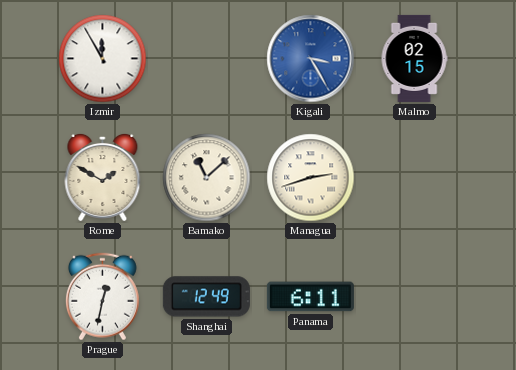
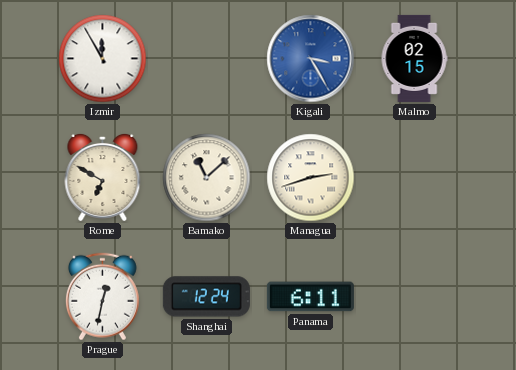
Rome: 1:50 -> 6:50
Shanghai: 12:49 -> 12:24
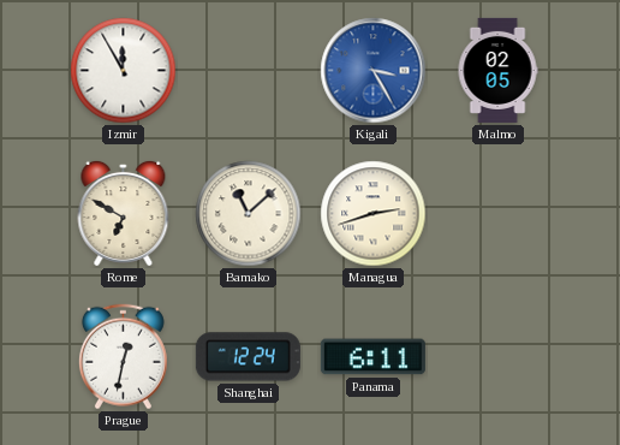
Malmo: 02:15 -> 02:05
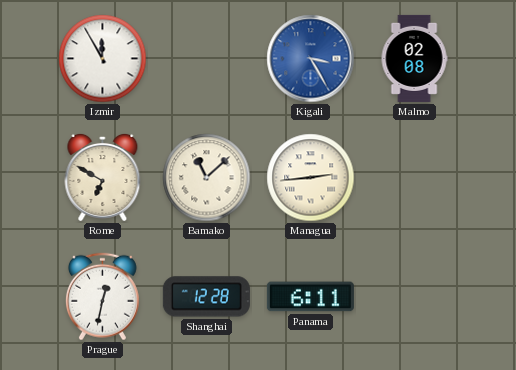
Malmo: 02:05 -> 02:08
Managua: 2:42 -> 2:44
Shanghai: 12:24 -> 12:28
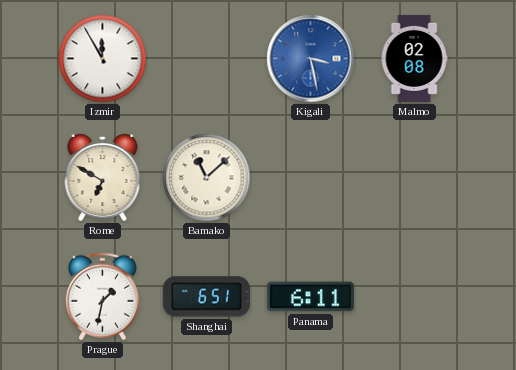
Kigali: 3:25 -> 3:28
Managua: 2:44 -> none
Prague: 12:32 -> 1:32
Shanghai: 12:28 -> 6:51
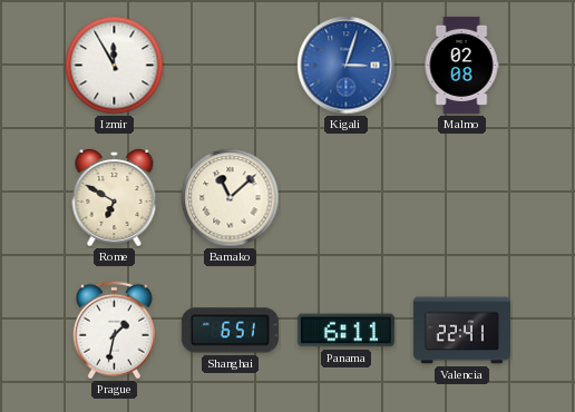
Kigali: 3:28 -> 3:03
Valencia: none -> 22:41
